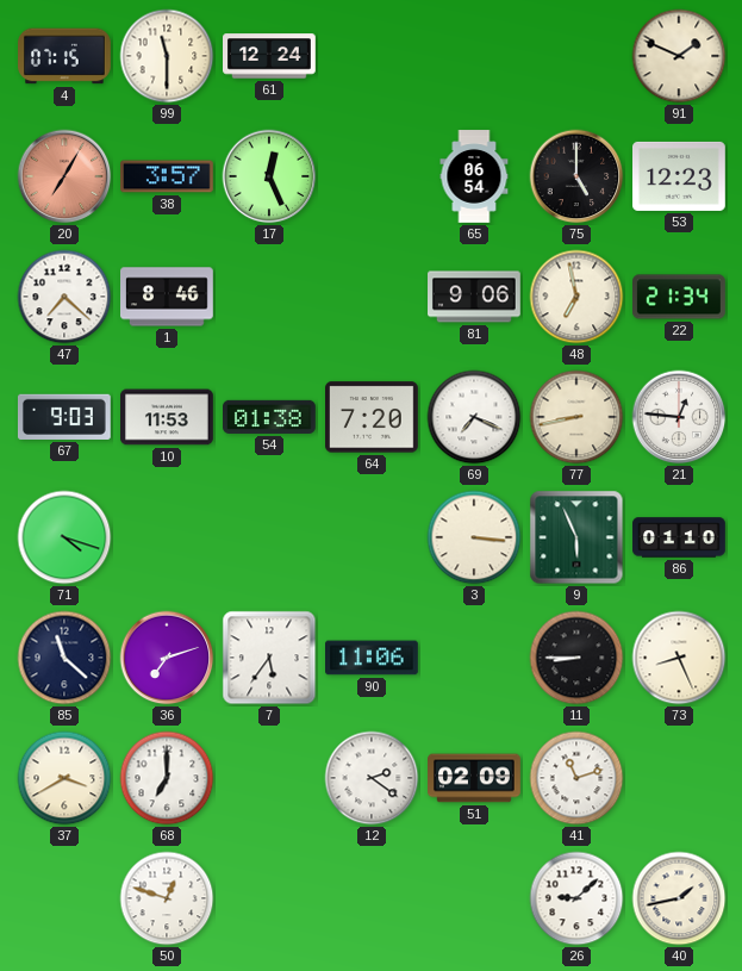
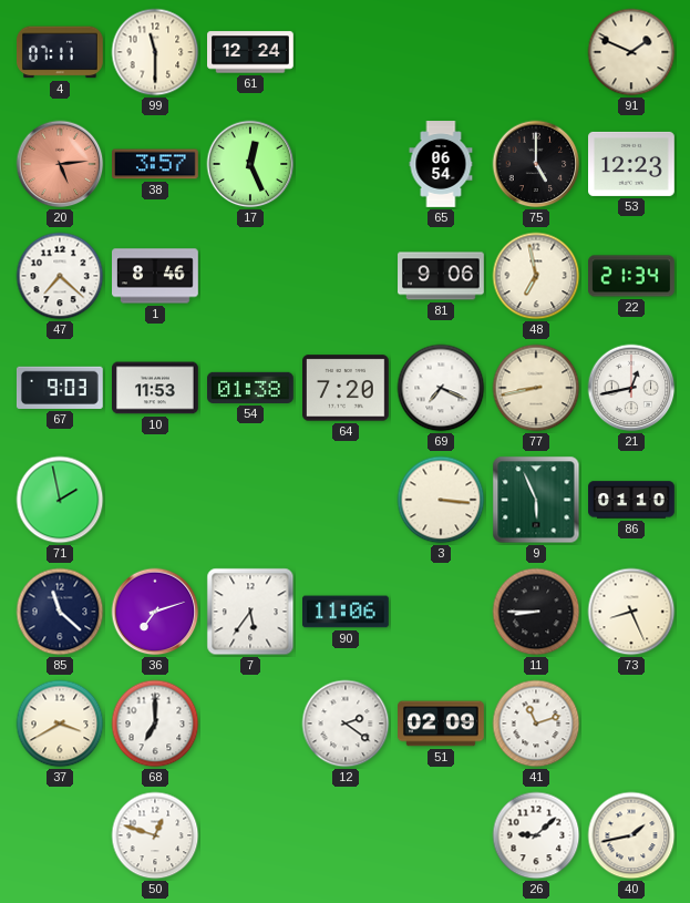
4: 07:15 -> 07:11
20: 7:05 -> 5:14
21: 12:46 -> 12:43
71: 4:18 -> 1:58
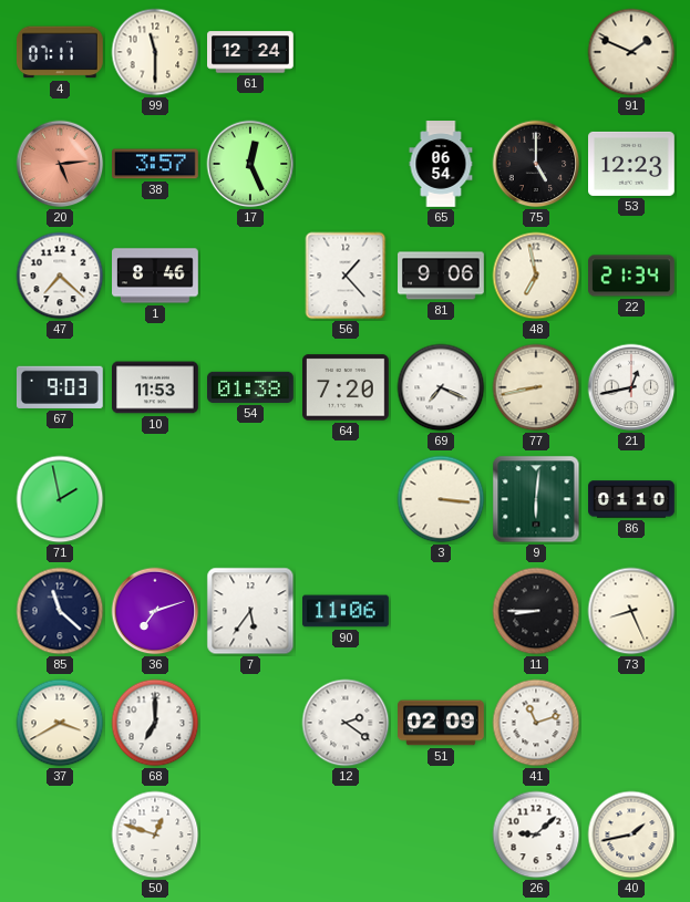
56: none -> 1:23
9: 5:56 -> 6:01
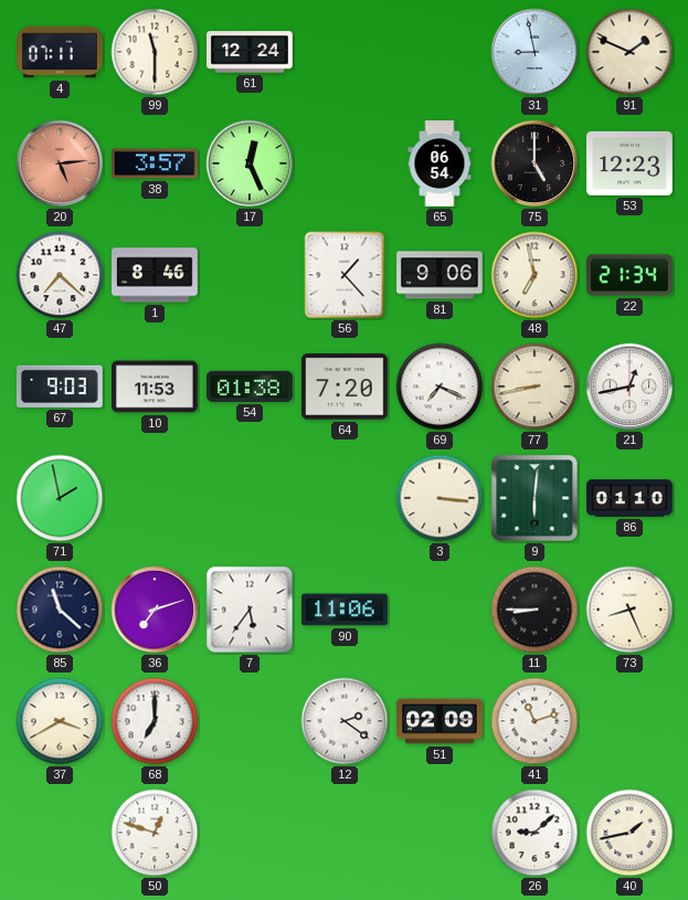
31: none -> 8:58
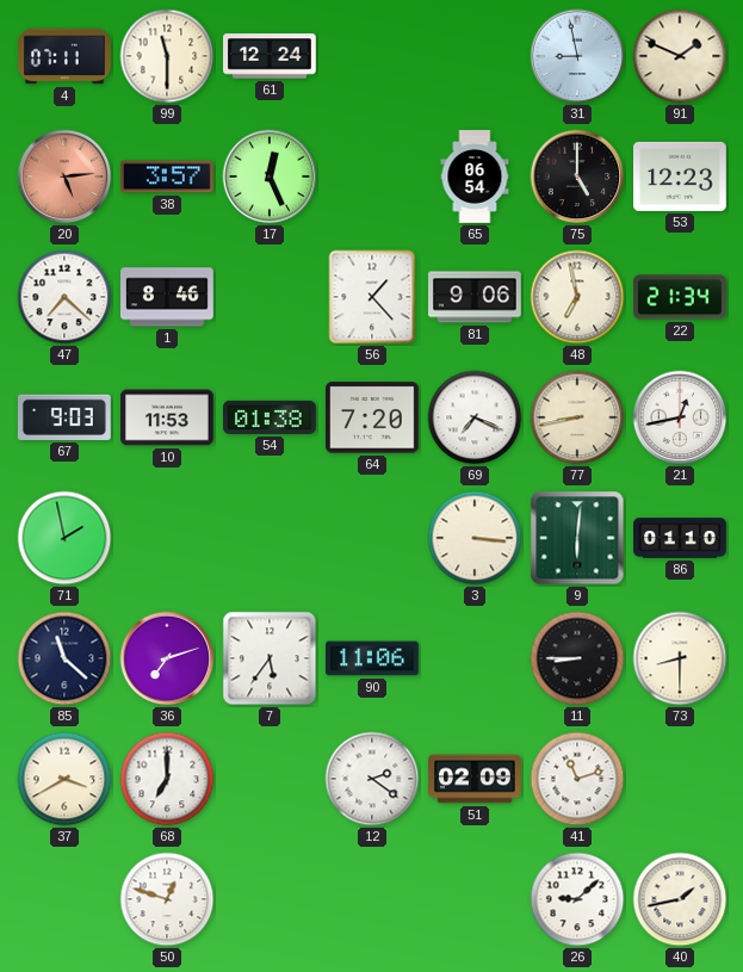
73: 8:26 -> 8:30
